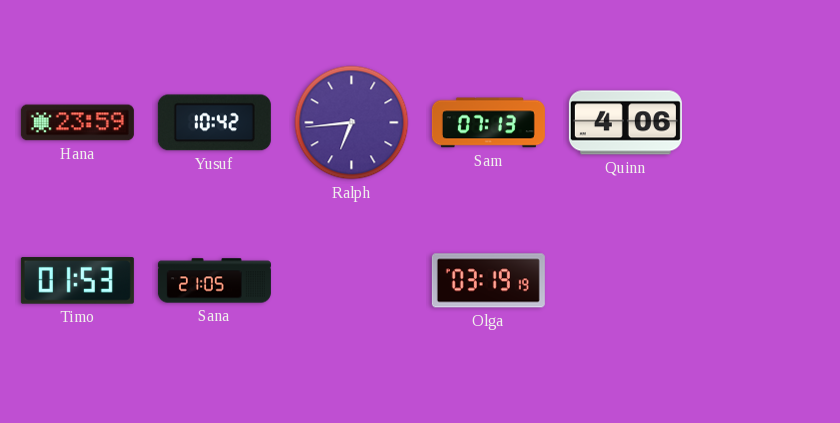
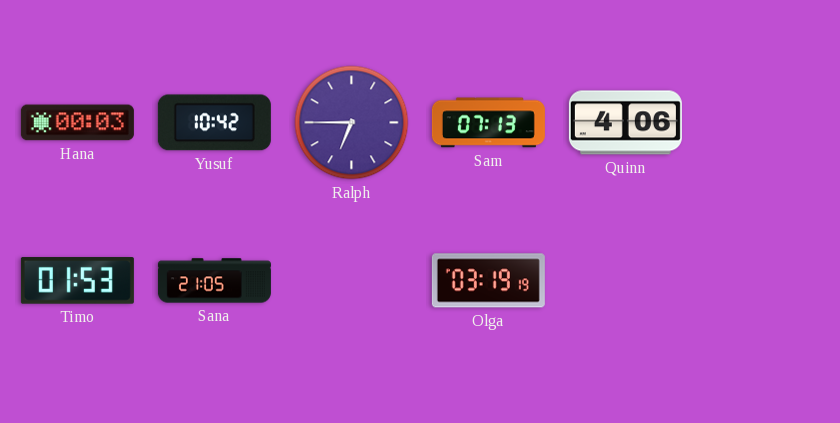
Hana: 23:59 -> 00:03
Ralph: 6:44 -> 6:45
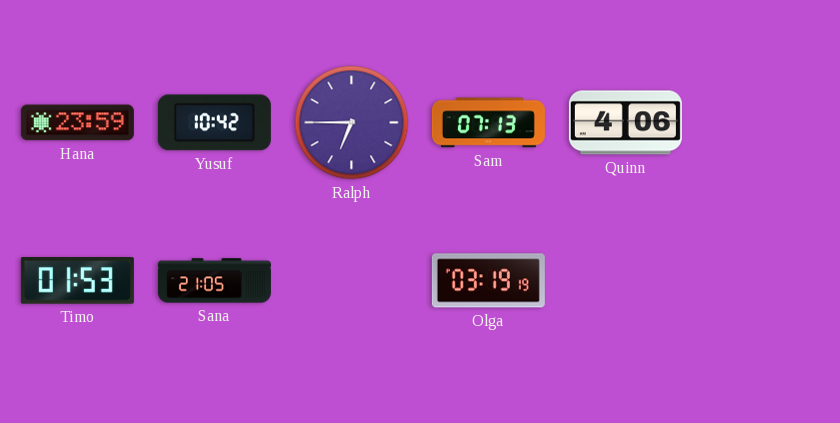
Hana: 00:03 -> 23:59
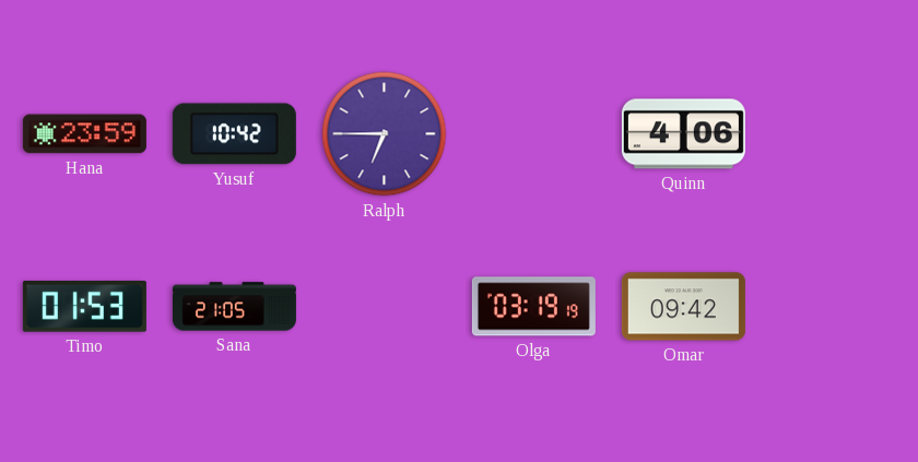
Sam: 07:13 -> none
Omar: none -> 09:42
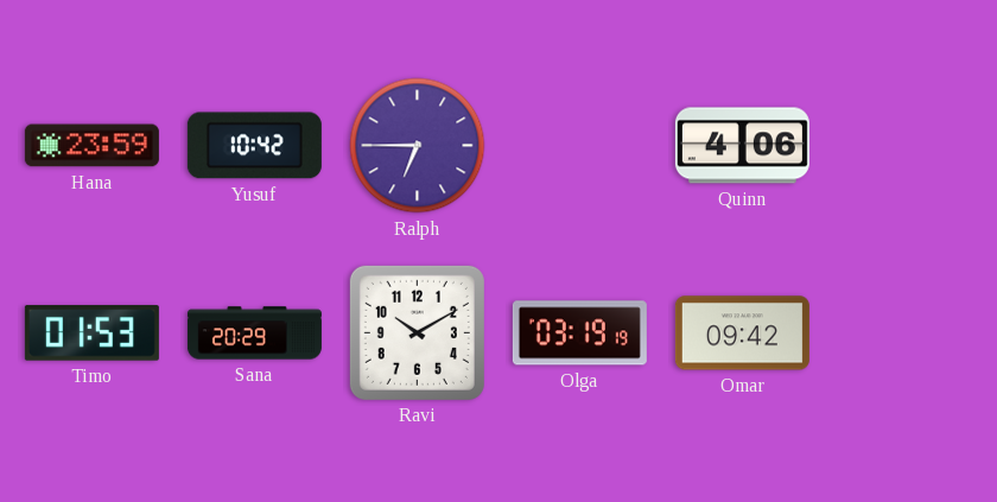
Sana: 21:05 -> 20:29
Ravi: none -> 10:10
